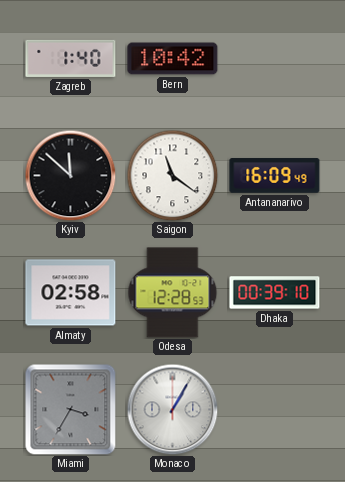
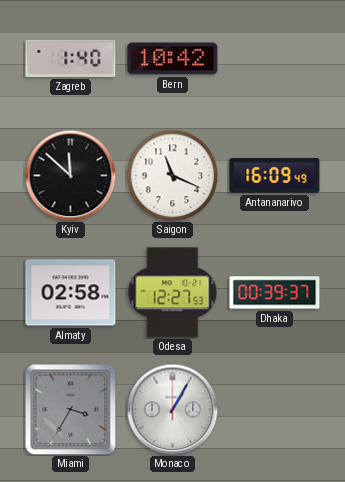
Saigon: 11:21 -> 11:19
Odesa: 12:28 -> 12:27
Dhaka: 00:39:10 -> 00:39:37
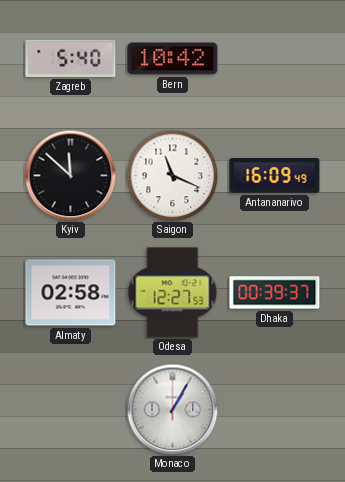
Zagreb: 1:40 -> 5:40
Miami: 3:35 -> none
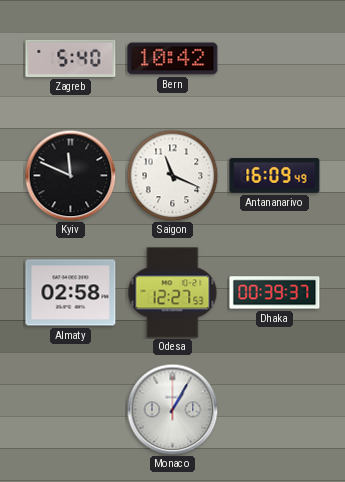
Kyiv: 11:52 -> 11:49
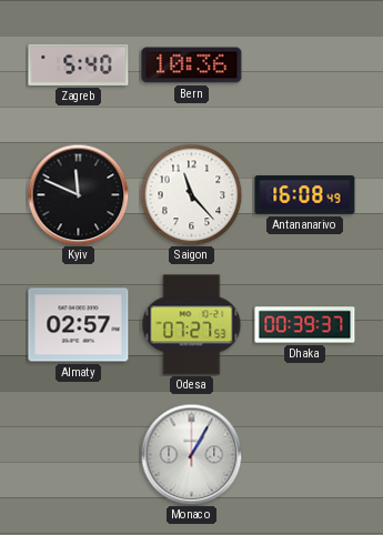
Bern: 10:42 -> 10:36
Saigon: 11:19 -> 11:23
Antananarivo: 16:09 -> 16:08
Almaty: 02:58 -> 02:57
Odesa: 12:27 -> 07:27
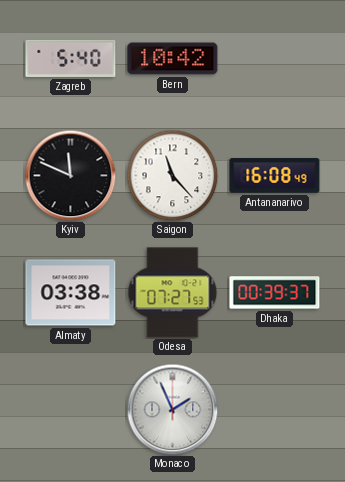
Bern: 10:36 -> 10:42
Almaty: 02:57 -> 03:38
Monaco: 1:05 -> 1:56
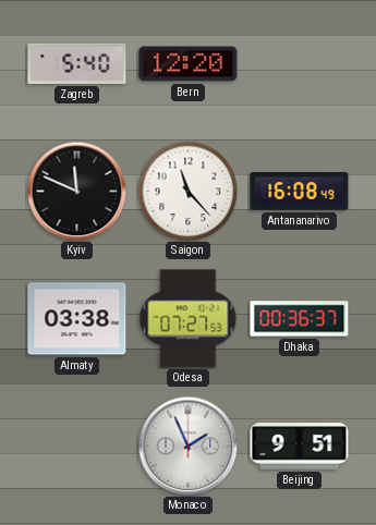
Bern: 10:42 -> 12:20
Dhaka: 00:39 -> 00:36
Beijing: none -> 9:51
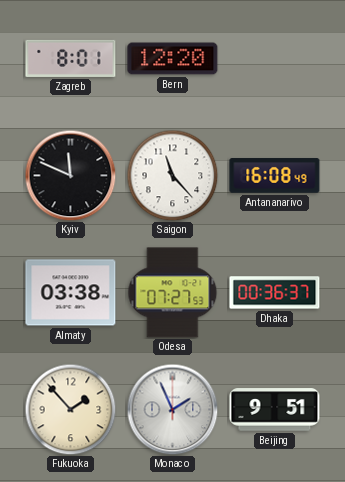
Zagreb: 5:40 -> 8:01
Fukuoka: none -> 1:53
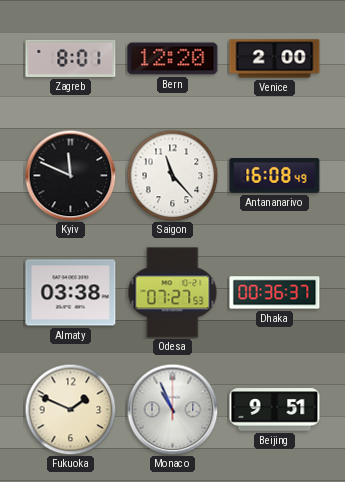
Venice: none -> 2:00
Fukuoka: 1:53 -> 1:49
Monaco: 1:56 -> 10:56
